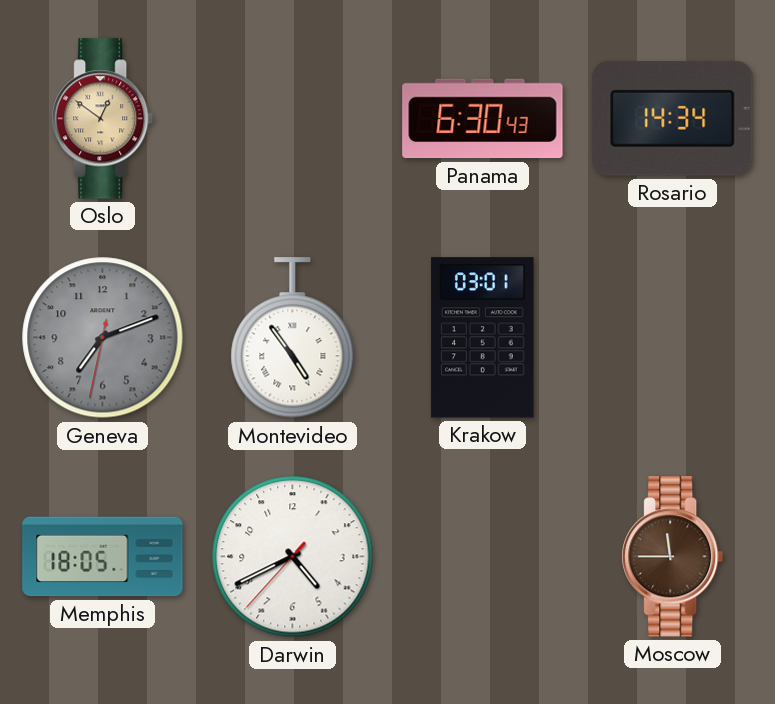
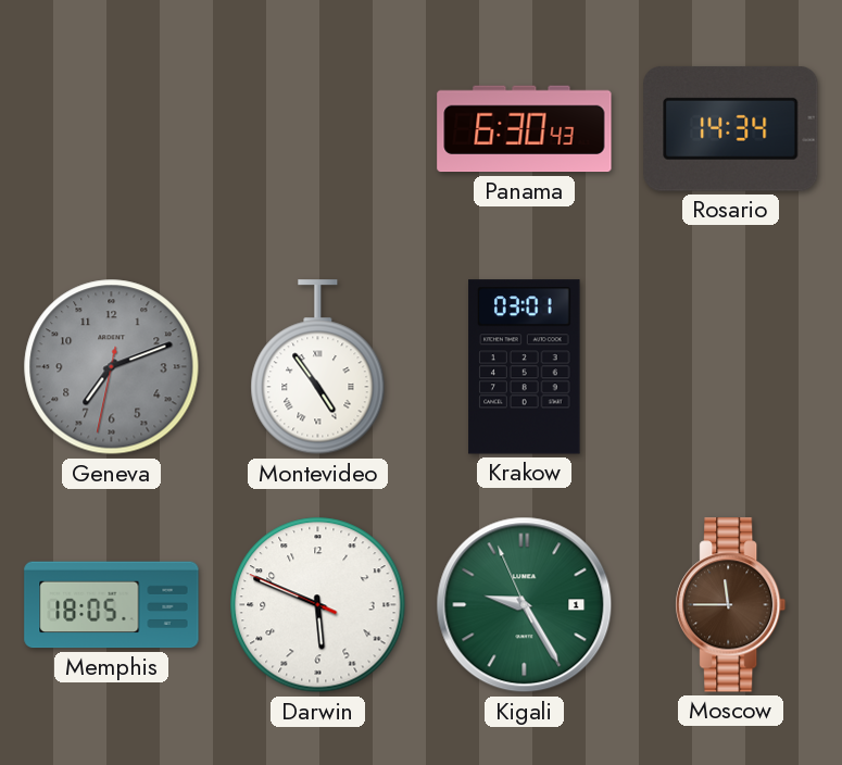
Oslo: 12:51 -> none
Darwin: 4:40 -> 5:48
Kigali: none -> 9:24
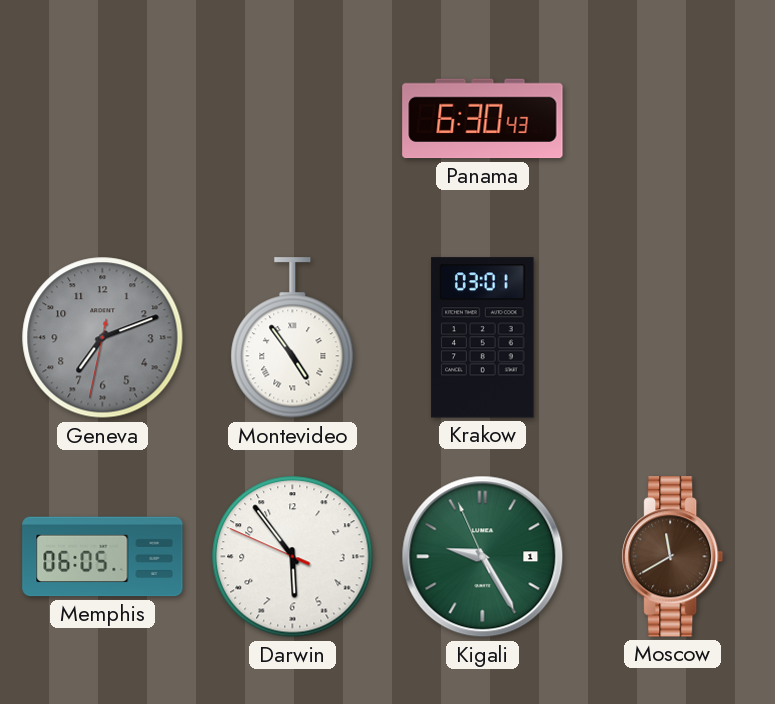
Rosario: 14:34 -> none
Memphis: 18:05 -> 06:05
Darwin: 5:48 -> 5:53
Moscow: 11:45 -> 11:40
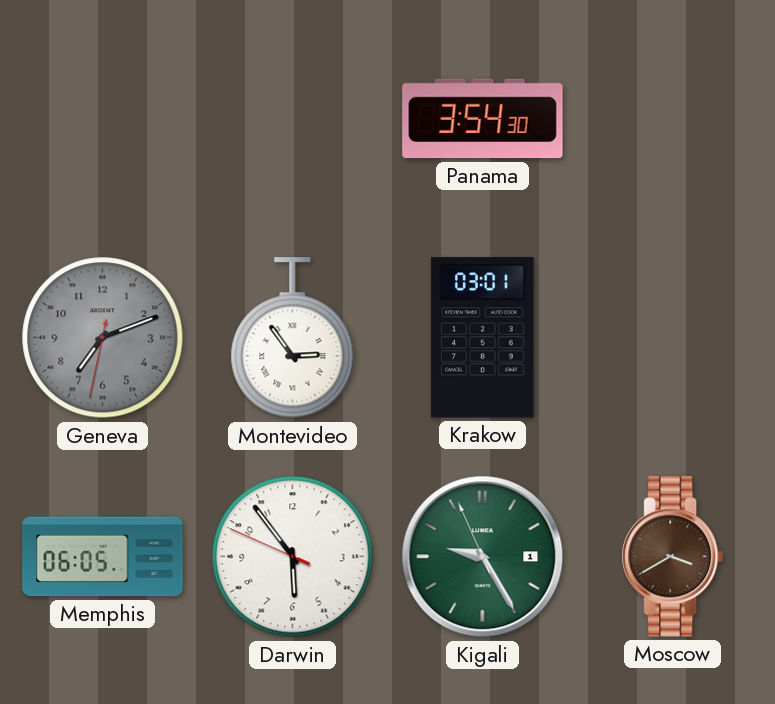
Panama: 6:30 -> 3:54
Montevideo: 4:54 -> 2:54
Moscow: 11:40 -> 3:40
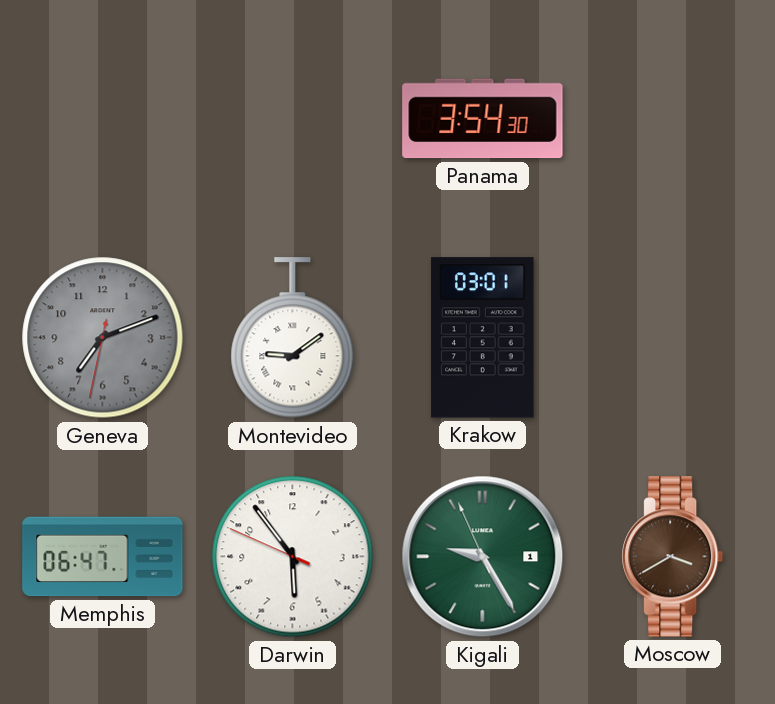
Montevideo: 2:54 -> 9:09
Memphis: 06:05 -> 06:47
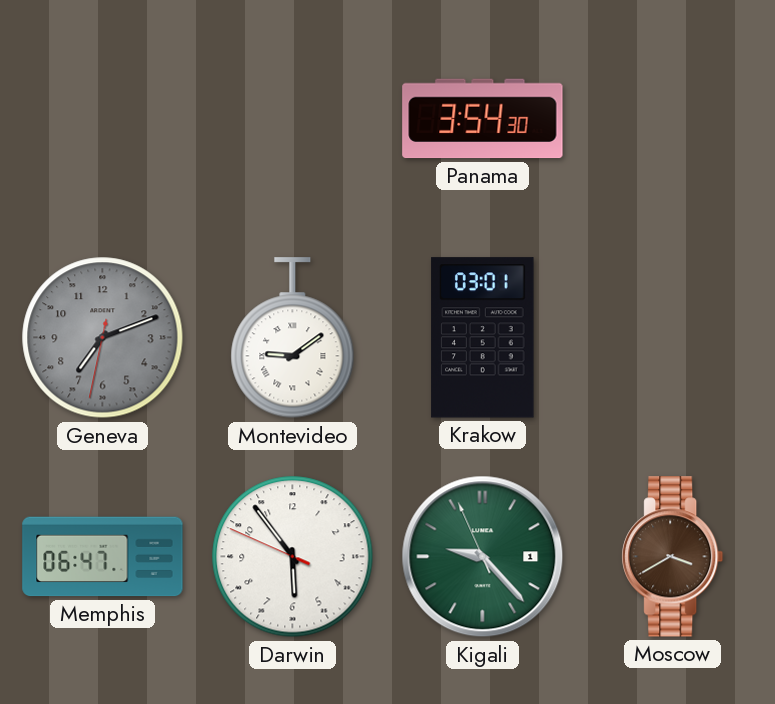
Kigali: 9:24 -> 9:22
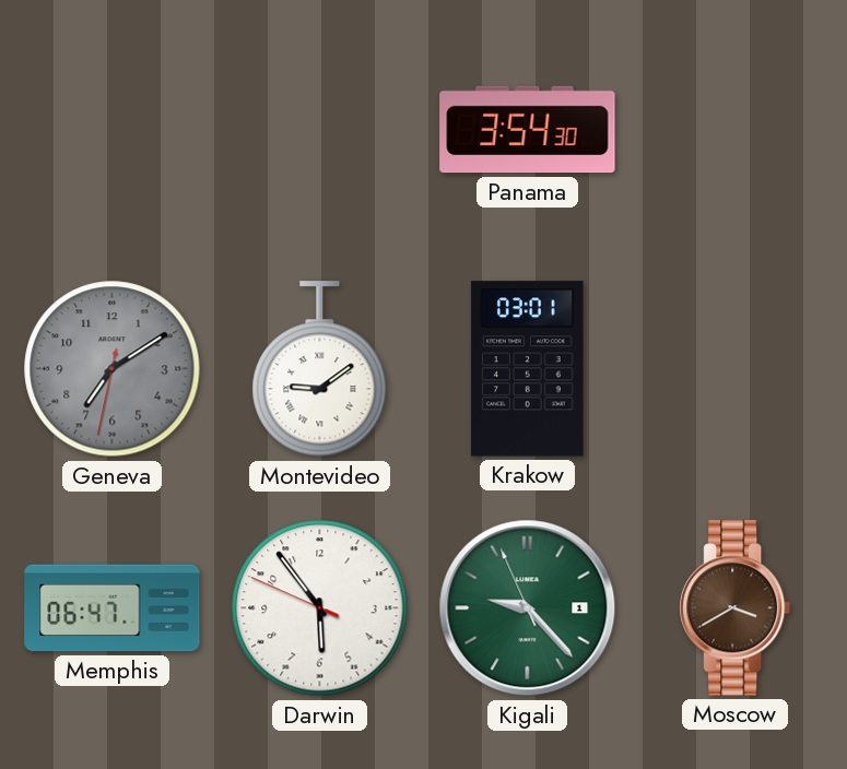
Geneva: 7:11 -> 7:09
